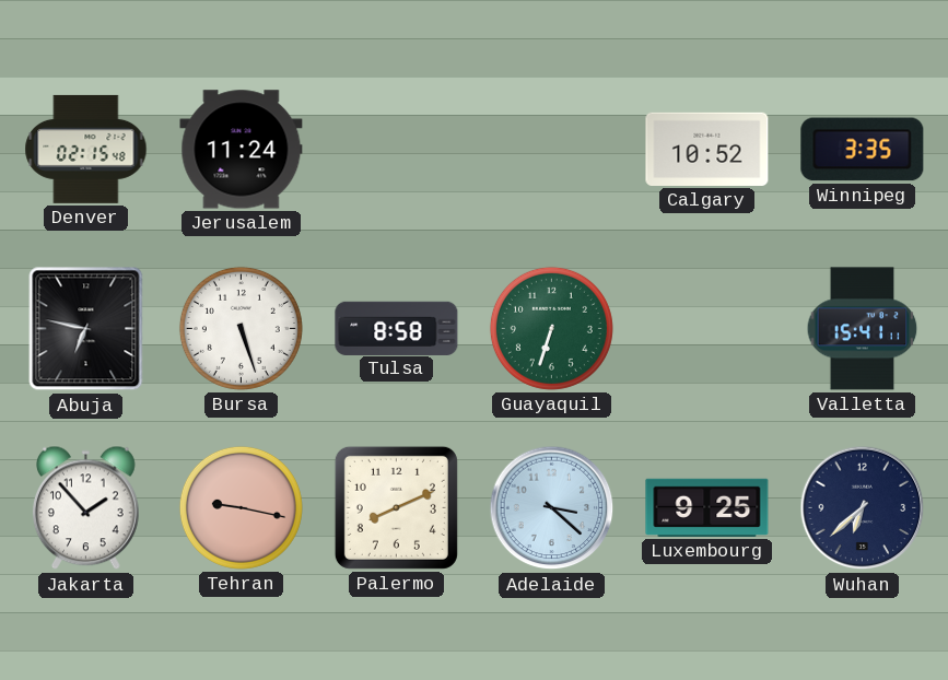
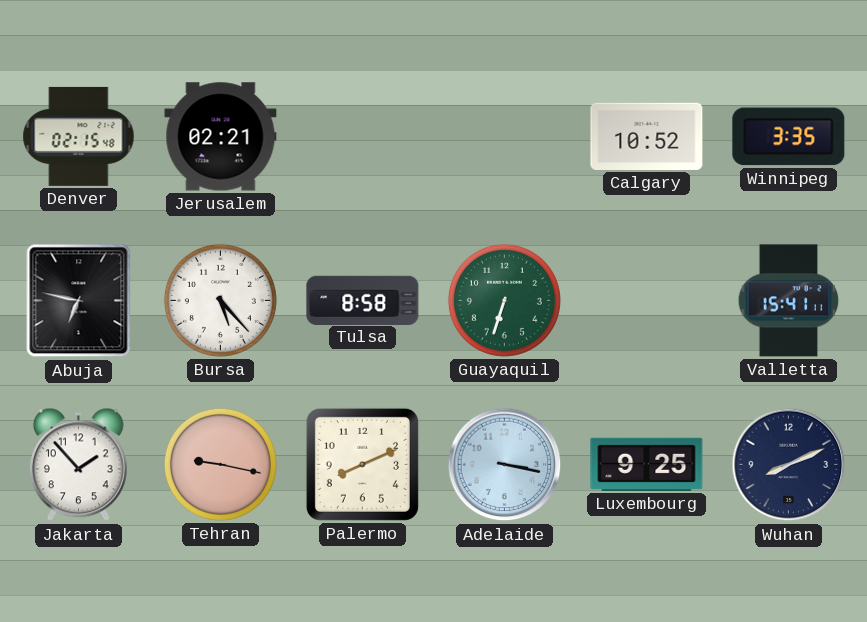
Jerusalem: 11:24 -> 02:21
Bursa: 5:27 -> 5:23
Adelaide: 3:22 -> 3:17
Wuhan: 6:38 -> 8:11
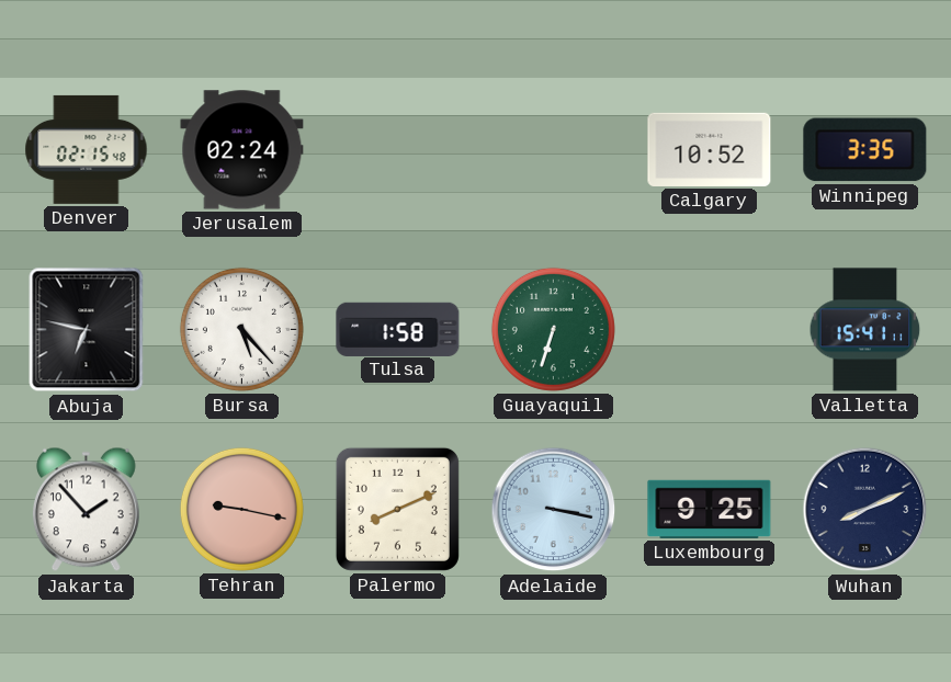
Jerusalem: 02:21 -> 02:24
Tulsa: 8:58 -> 1:58
